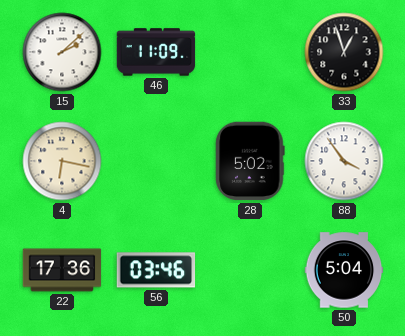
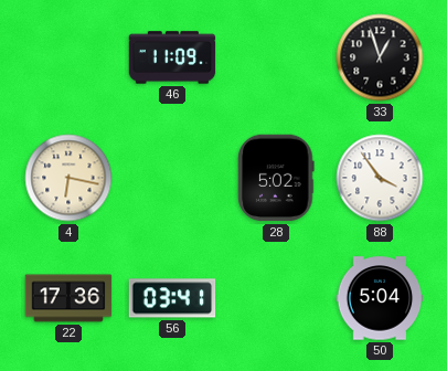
15: 2:08 -> none
56: 03:46 -> 03:41
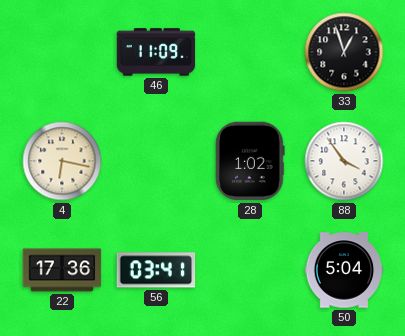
28: 5:02 -> 1:02
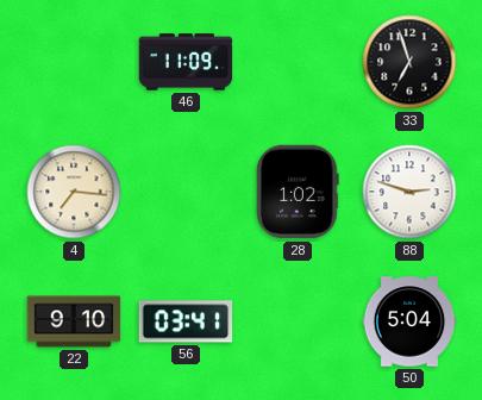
33: 12:57 -> 6:57
4: 6:17 -> 7:16
88: 3:54 -> 2:48
22: 17:36 -> 9:10
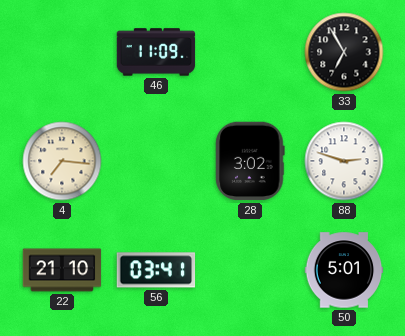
33: 6:57 -> 6:55
28: 1:02 -> 3:02
22: 9:10 -> 21:10
50: 5:04 -> 5:01
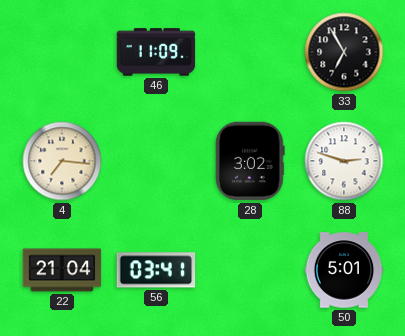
22: 21:10 -> 21:04
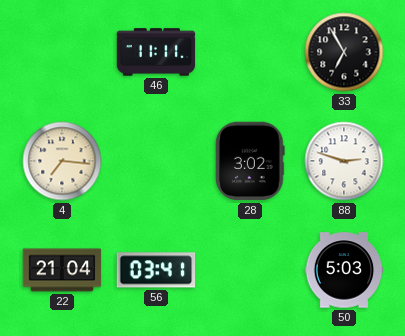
46: 11:09 -> 11:11
50: 5:01 -> 5:03
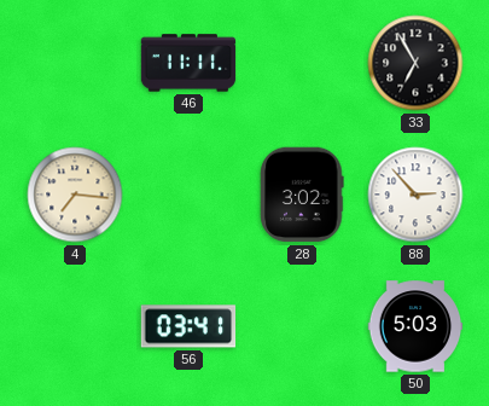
88: 2:48 -> 2:53
22: 21:04 -> none
